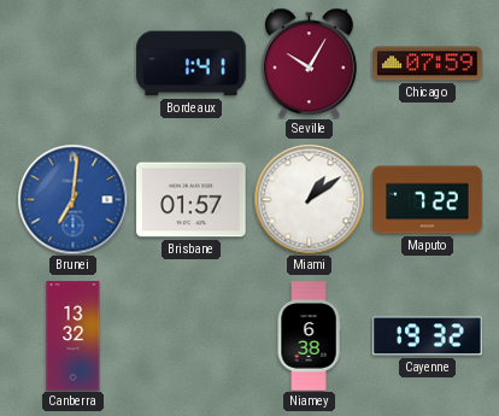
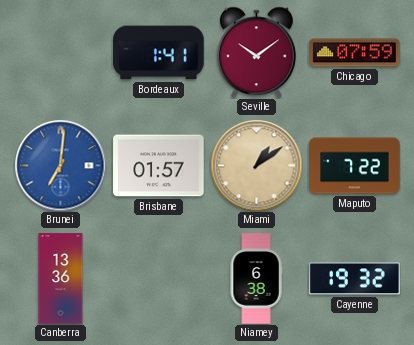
Seville: 10:05 -> 10:09
Miami dial: white -> champagne
Canberra: 13:32 -> 13:36
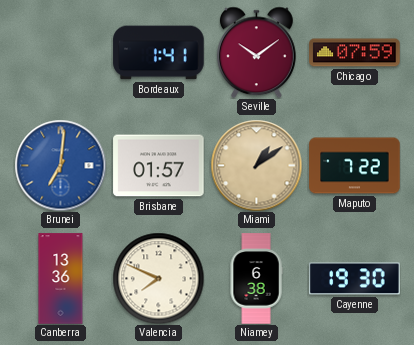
Valencia: none -> 7:49
Cayenne: 19:32 -> 19:30
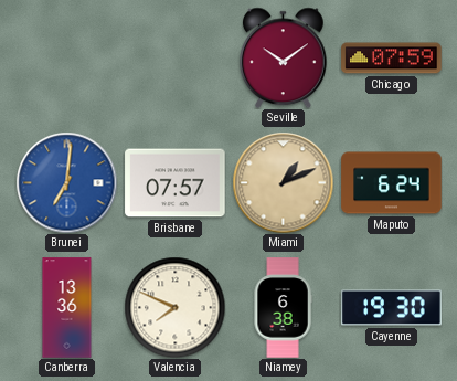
Bordeaux: 1:41 -> none
Brisbane: 01:57 -> 07:57
Miami: 1:09 -> 1:11
Maputo: 7:22 -> 6:24
